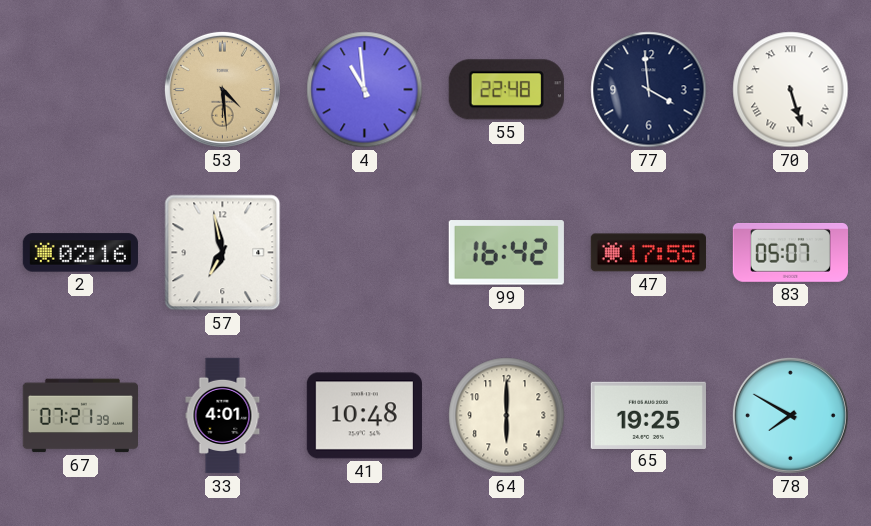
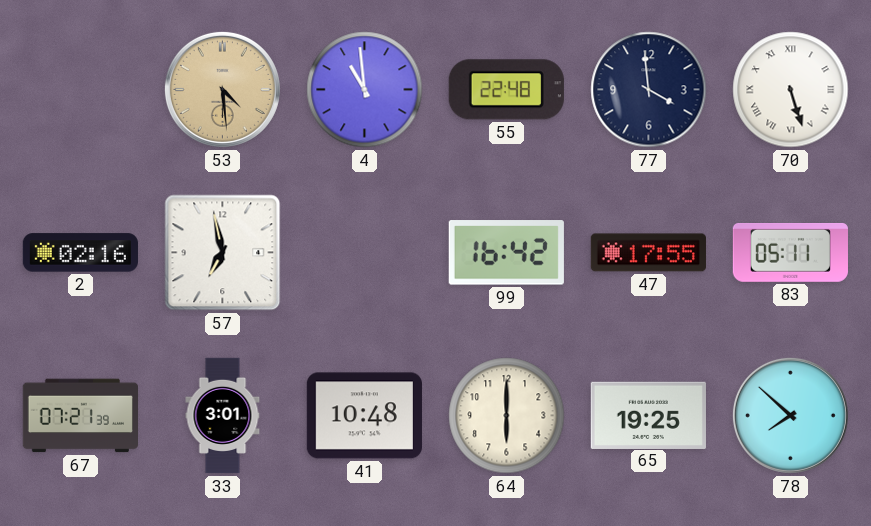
83: 05:07 -> 05:11
33: 4:01 -> 3:01
78: 7:50 -> 7:52
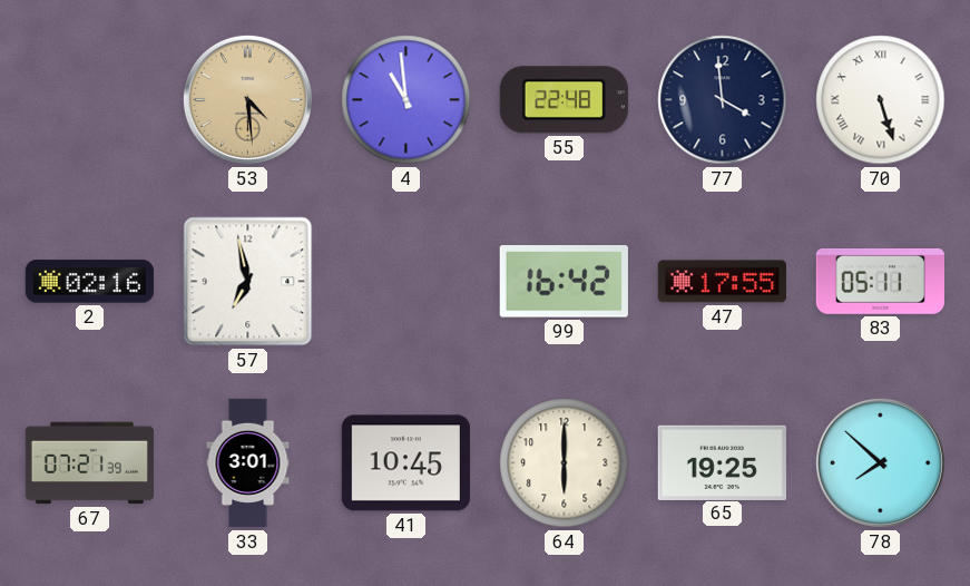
41: 10:48 -> 10:45
